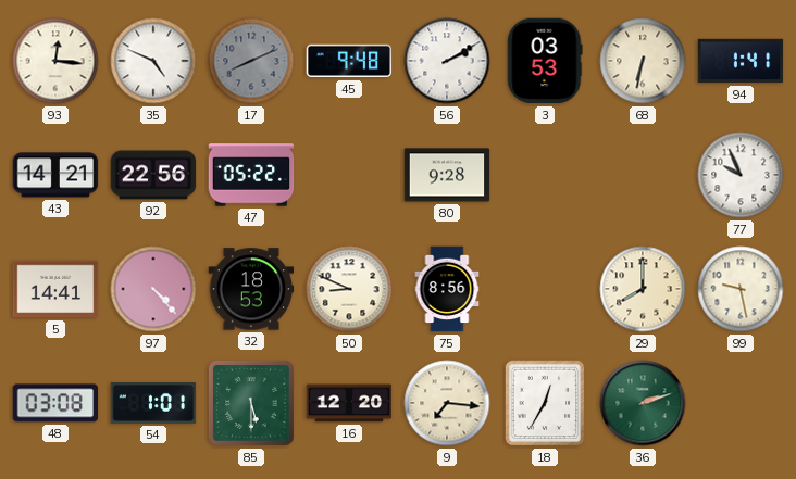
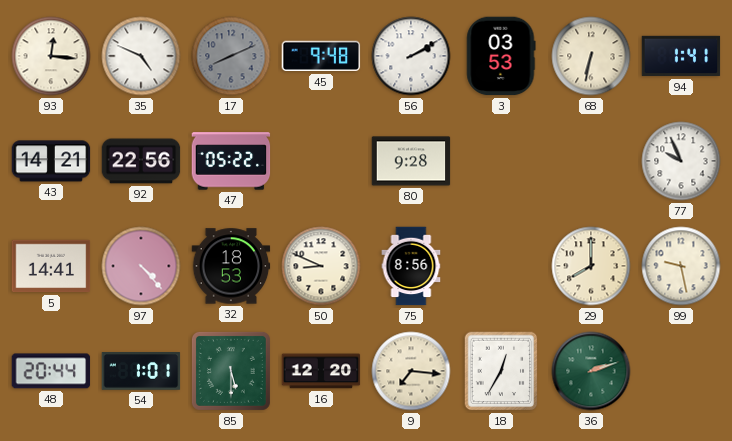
48: 03:08 -> 20:44
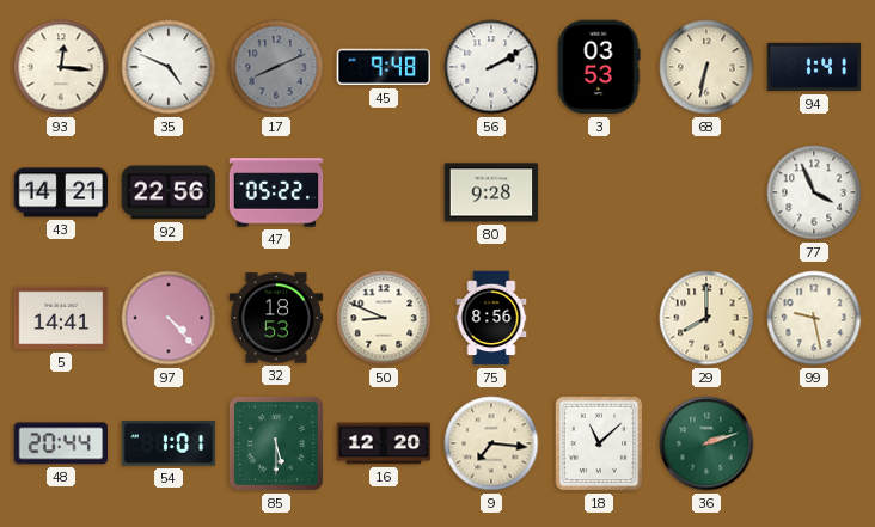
77: 9:56 -> 3:56
18: 12:35 -> 11:08
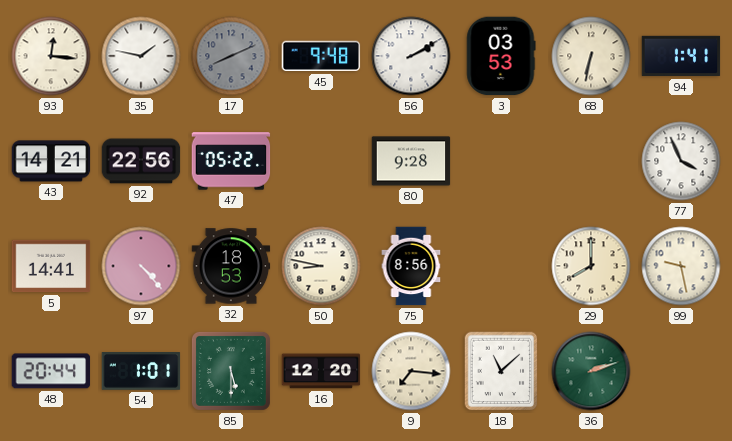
35: 4:49 -> 1:47
50: 8:49 -> 8:47
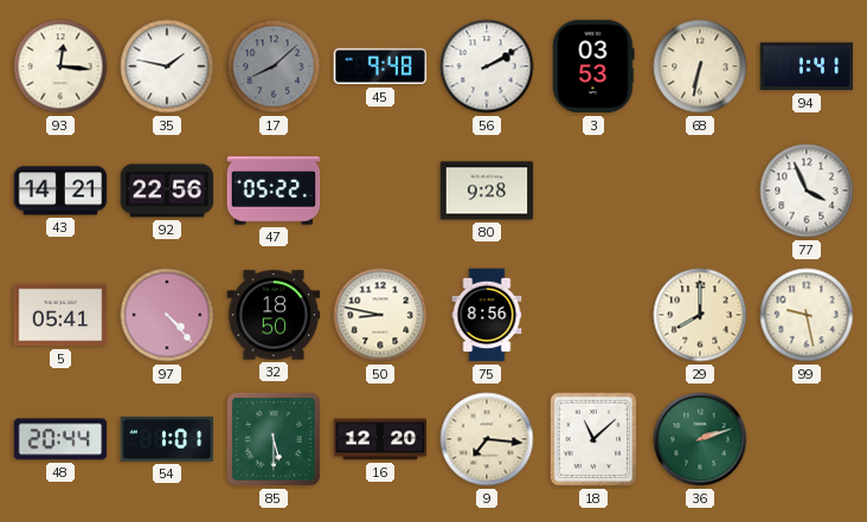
17: 8:11 -> 8:08
5: 14:41 -> 05:41
32: 18:53 -> 18:50
